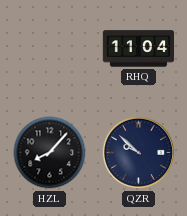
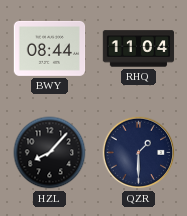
BWY: none -> 08:44
QZR: 9:52 -> 1:30
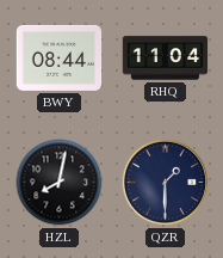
HZL: 8:07 -> 8:02
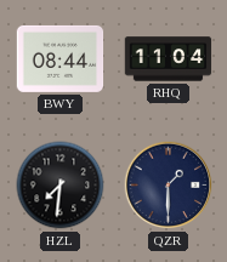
HZL: 8:02 -> 7:31
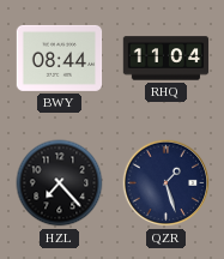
HZL: 7:31 -> 7:23
QZR: 1:30 -> 1:27
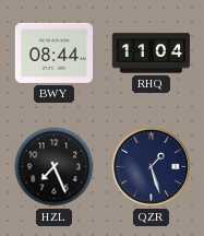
HZL: 7:23 -> 7:26
